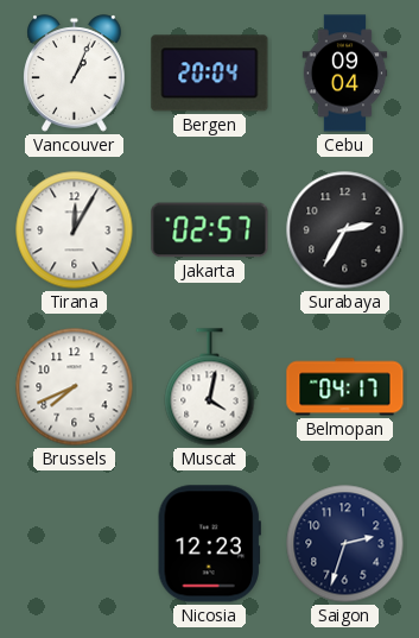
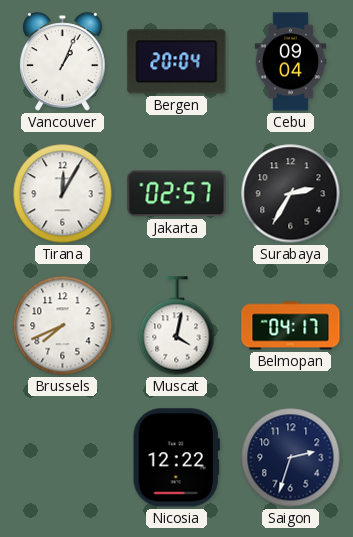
Nicosia: 12:23 -> 12:22
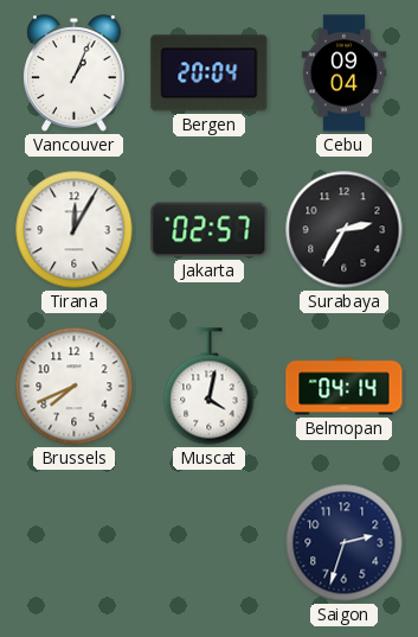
Belmopan: 04:17 -> 04:14
Nicosia: 12:22 -> none
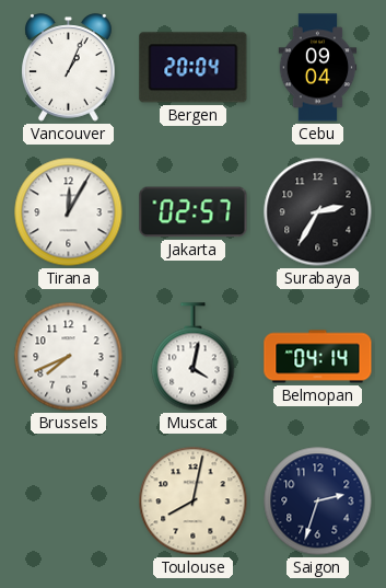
Toulouse: none -> 8:02
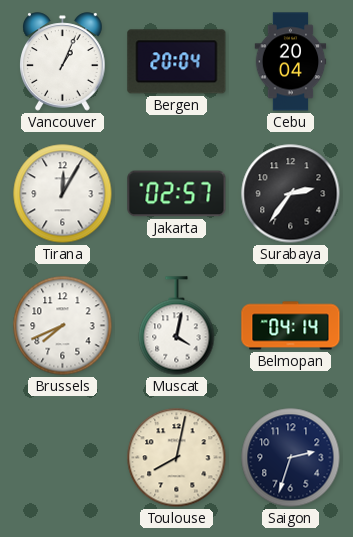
Cebu: 09:04 -> 20:04
Surabaya: 2:35 -> 2:36
